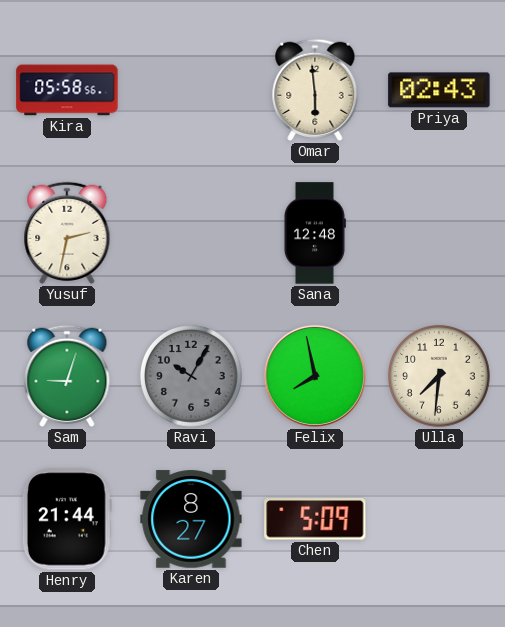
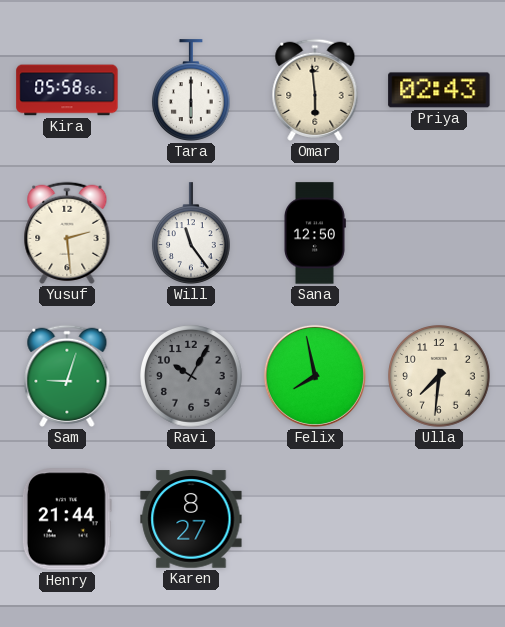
Tara: none -> 6:00
Yusuf: 2:32 -> 2:29
Will: none -> 11:24
Sana: 12:48 -> 12:50
Chen: 5:09 -> none
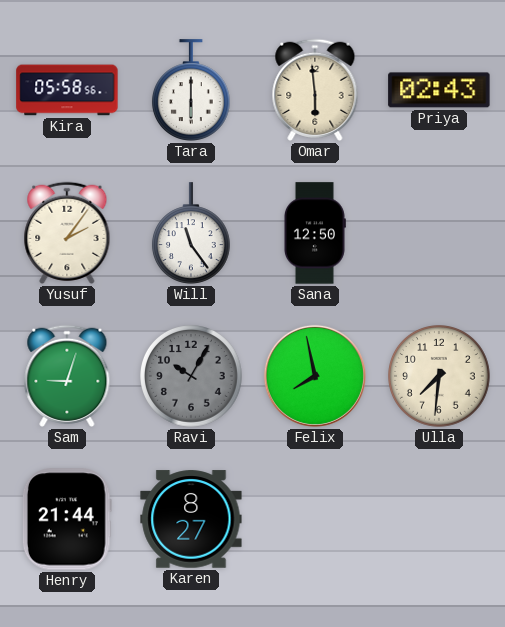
Yusuf: 2:29 -> 2:06
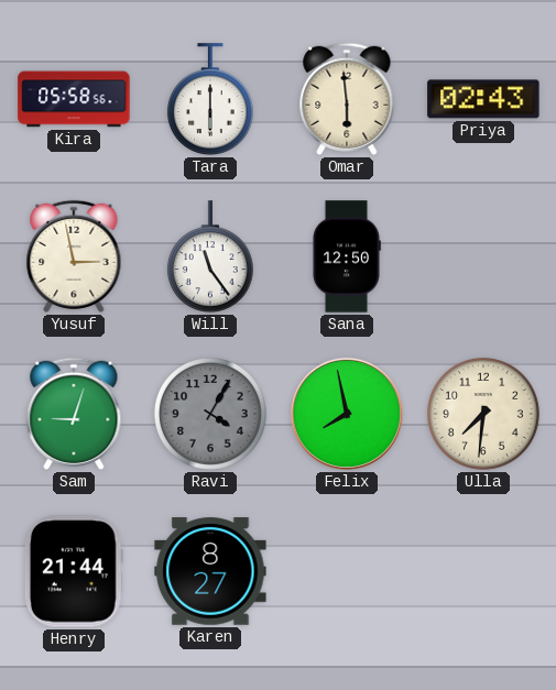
Yusuf: 2:06 -> 2:58
Ravi: 10:05 -> 4:05
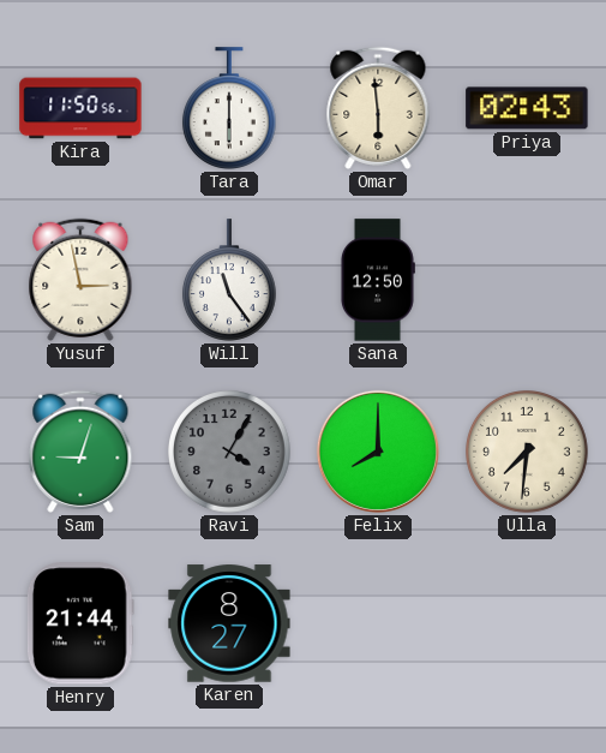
Kira: 05:58 -> 11:50
Felix: 7:58 -> 8:00
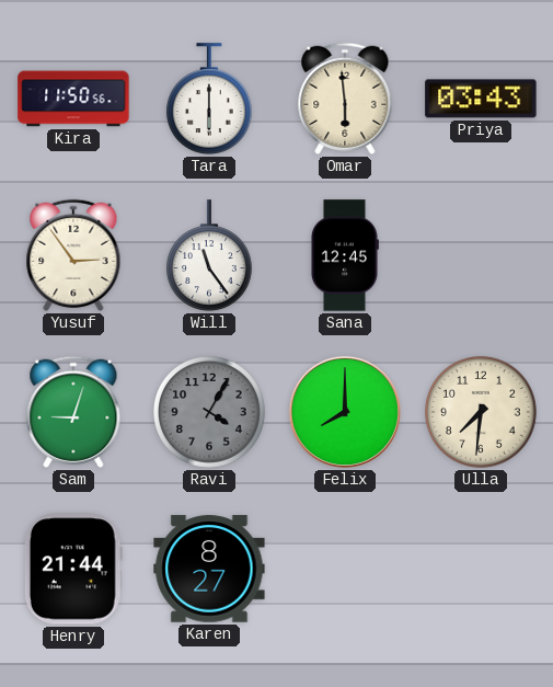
Priya: 02:43 -> 03:43
Yusuf: 2:58 -> 2:54
Sana: 12:50 -> 12:45
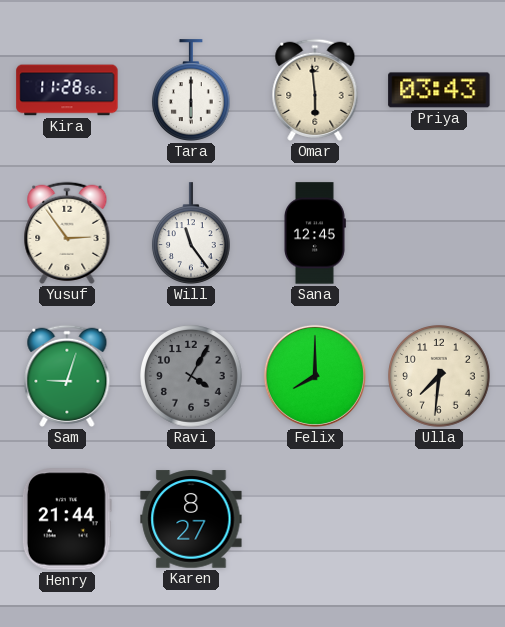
Kira: 11:50 -> 11:28
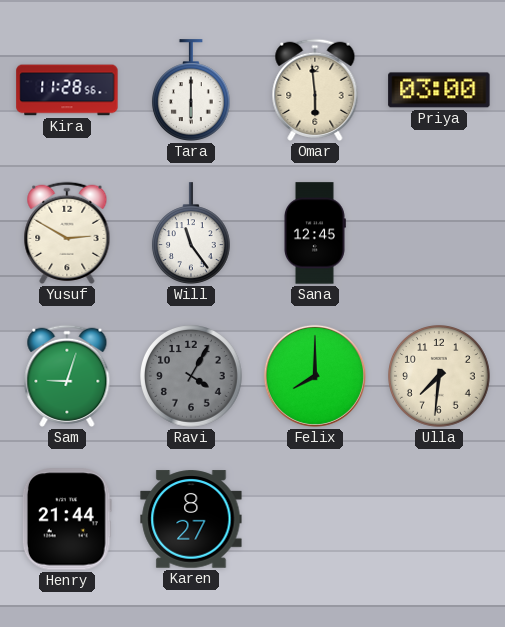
Priya: 03:43 -> 03:00
Yusuf: 2:54 -> 2:50
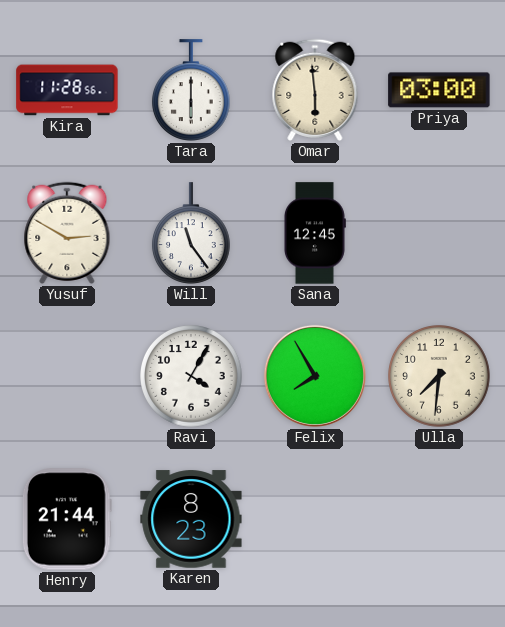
Sam: 9:03 -> none
Ravi dial: grey -> white
Felix: 8:00 -> 7:55
Karen: 8:27 -> 8:23
